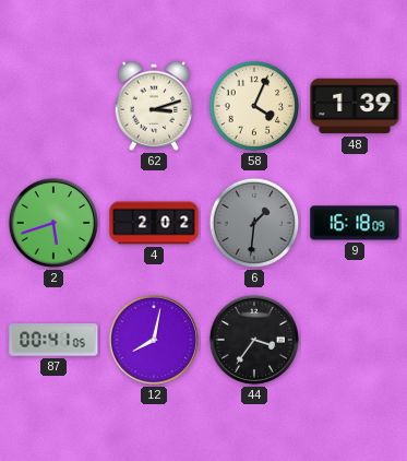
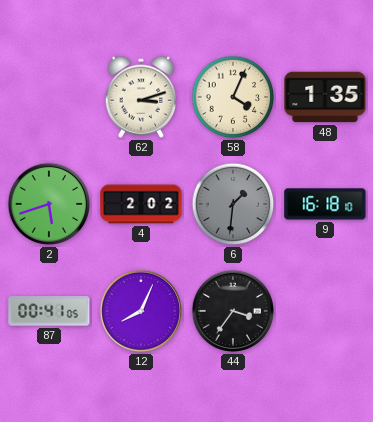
48: 1:39 -> 1:35
9: 16:18:09 -> 16:18:10
12: 8:02 -> 8:04
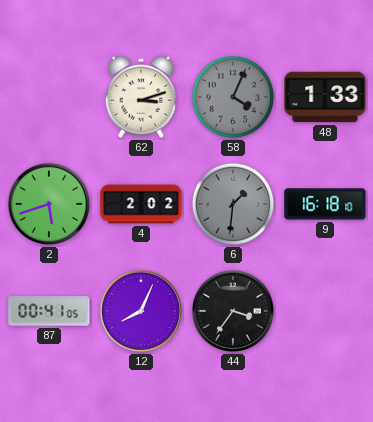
58 dial: cream -> grey
48: 1:35 -> 1:33
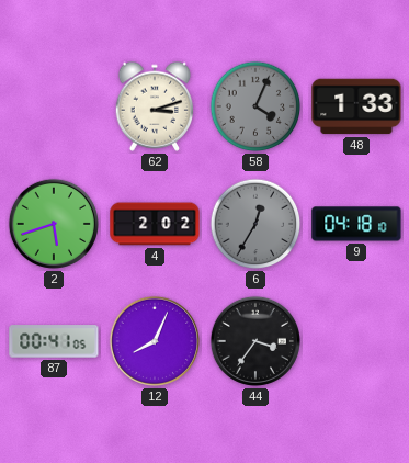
6: 1:31 -> 12:35
9: 16:18 -> 04:18
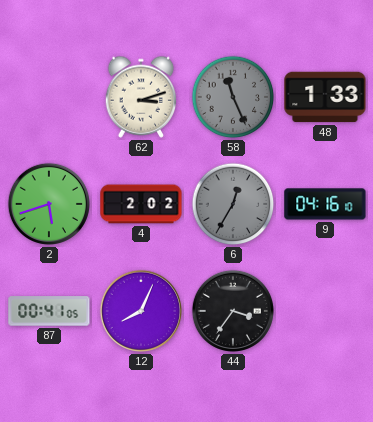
58: 4:04 -> 11:26
9: 04:18 -> 04:16
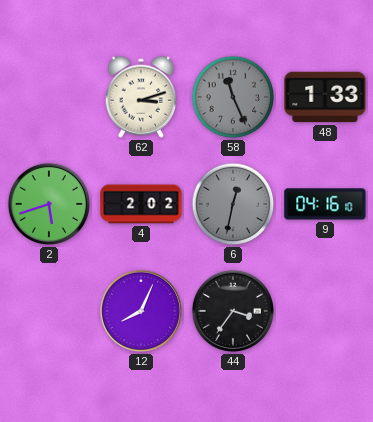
6: 12:35 -> 12:32
87: 00:41 -> none
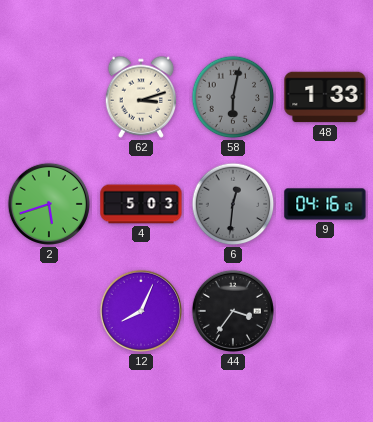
58: 11:26 -> 6:02
4: 2:02 -> 5:03
6: 12:32 -> 12:31
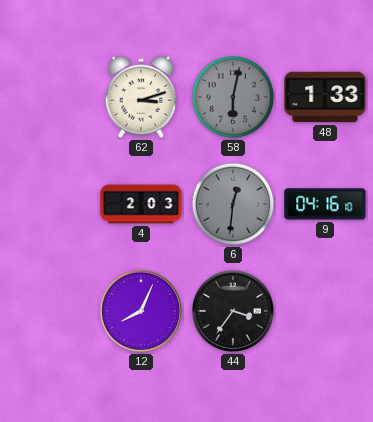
2: 5:42 -> none
4: 5:03 -> 2:03
